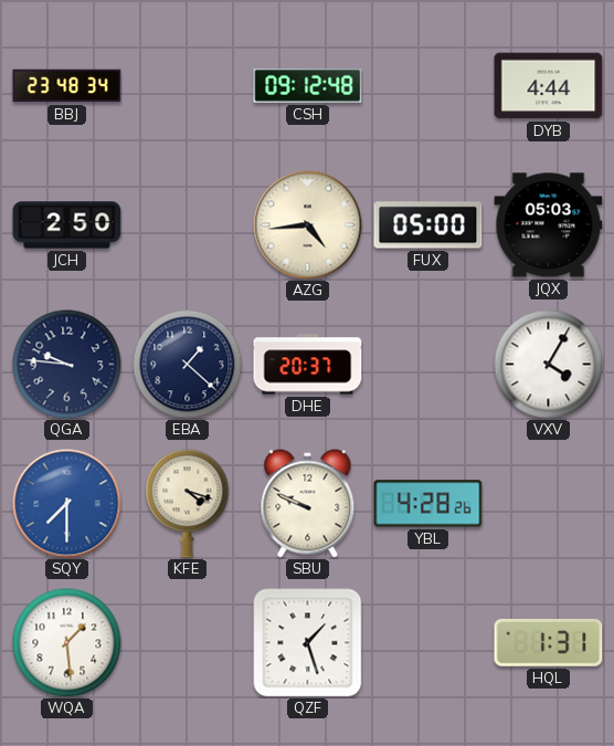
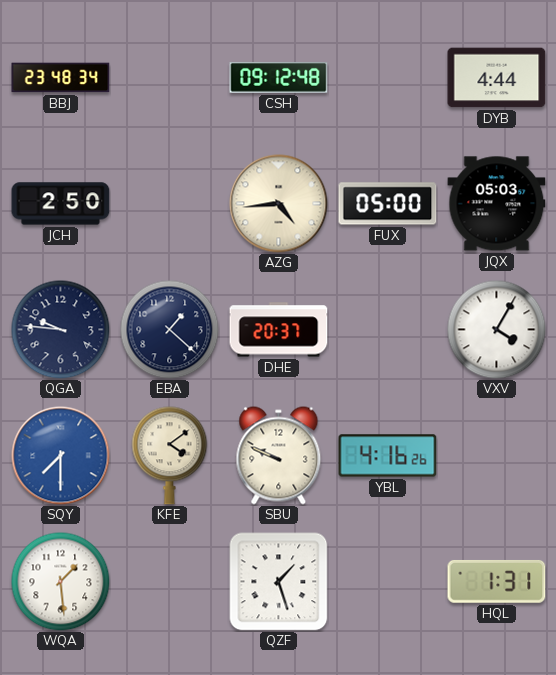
KFE: 4:18 -> 4:09
YBL: 4:28 -> 4:16
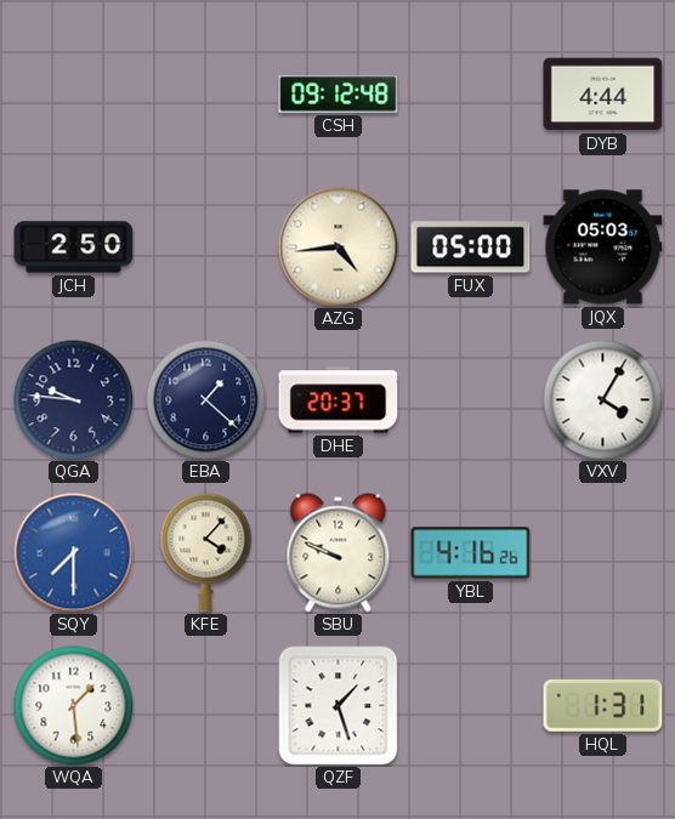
BBJ: 23:48 -> none
KFE: 4:09 -> 4:07
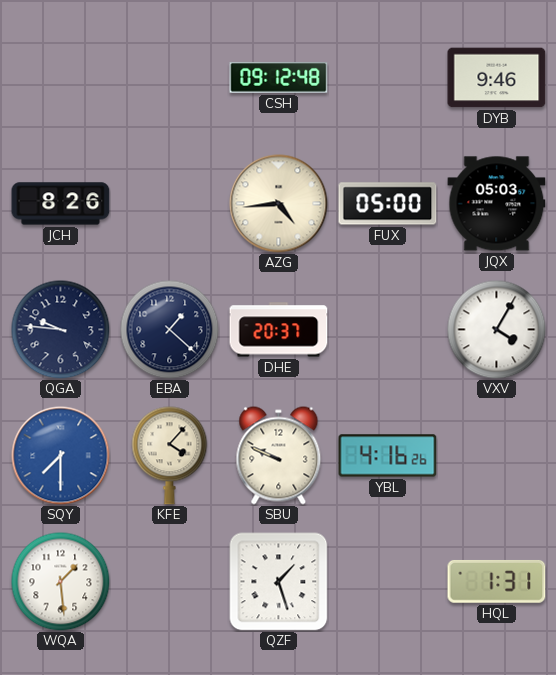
DYB: 4:44 -> 9:46
JCH: 2:50 -> 8:26
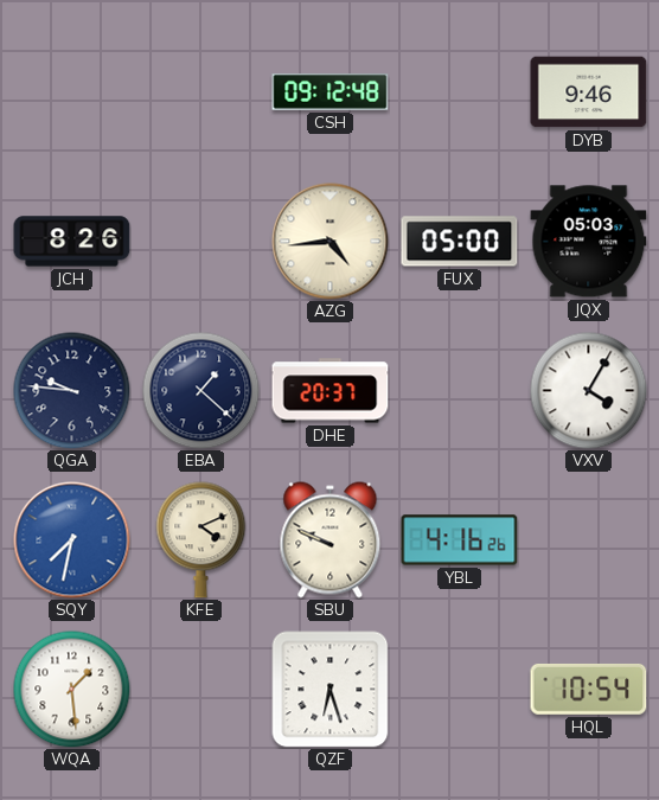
SQY: 7:30 -> 7:32
KFE: 4:07 -> 4:11
QZF: 1:27 -> 6:27
HQL: 1:31 -> 10:54
